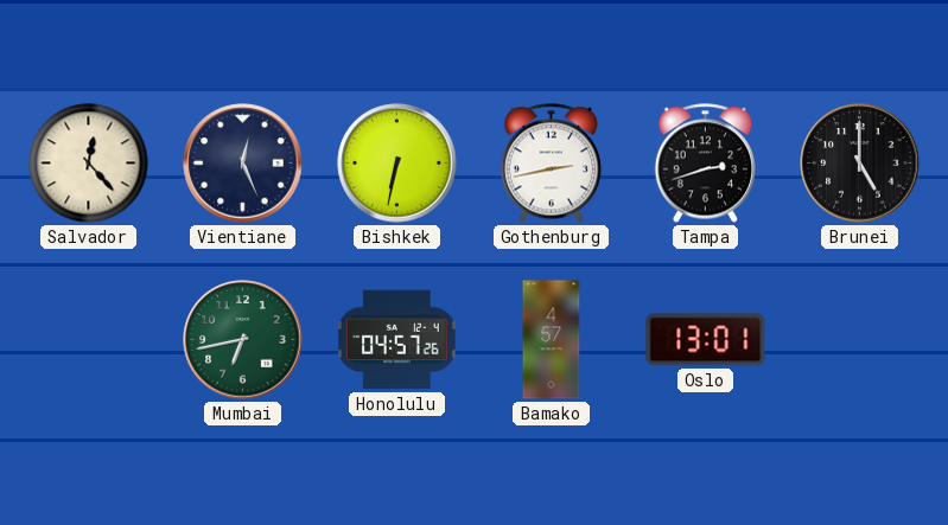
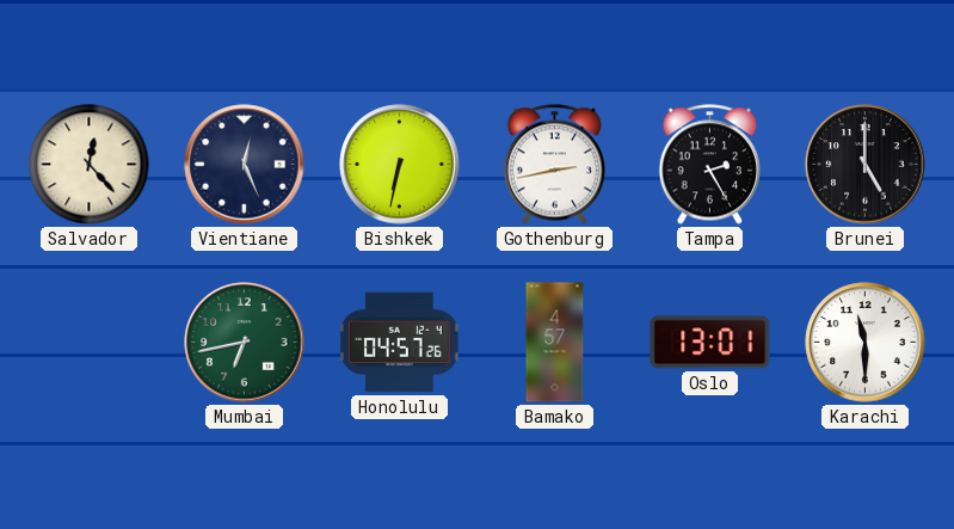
Tampa: 2:42 -> 2:25
Karachi: none -> 11:30
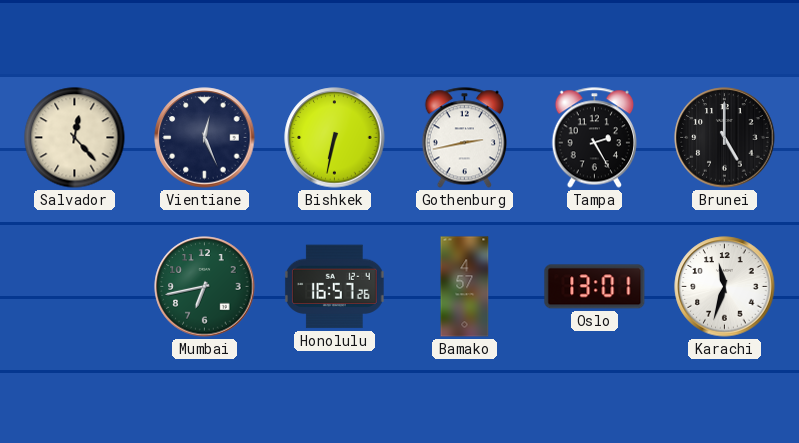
Honolulu: 04:57 -> 16:57
Karachi: 11:30 -> 11:33
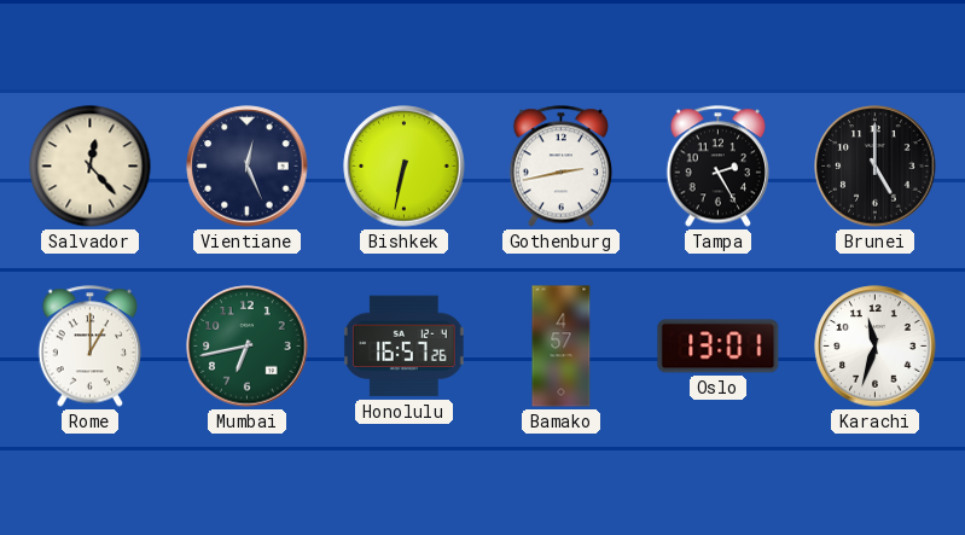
Rome: none -> 1:00
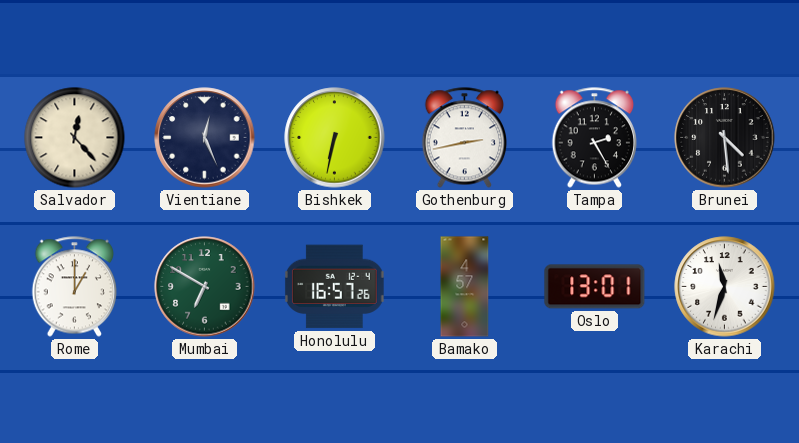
Brunei: 5:00 -> 4:29
Mumbai: 6:43 -> 6:50
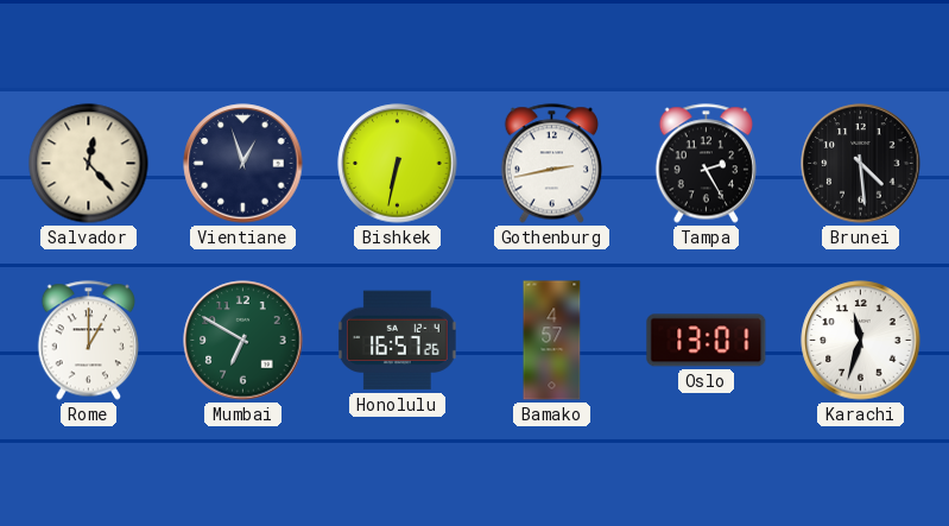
Vientiane: 12:26 -> 12:57
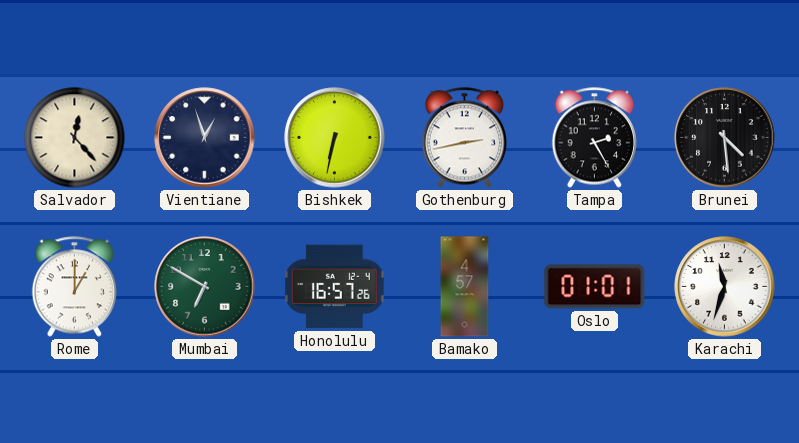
Oslo: 13:01 -> 01:01
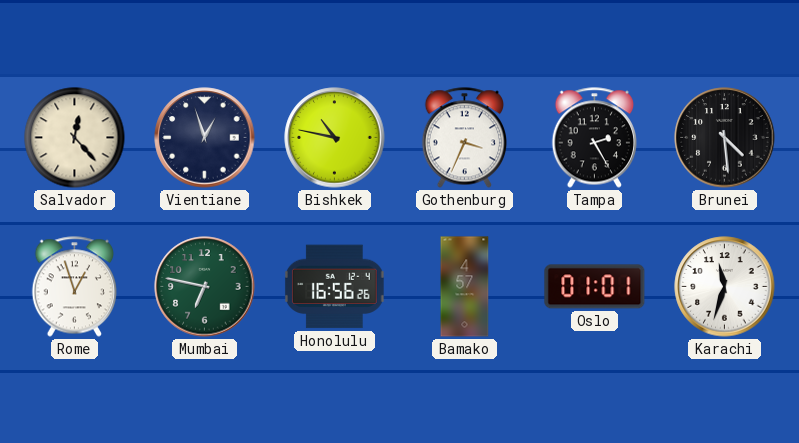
Bishkek: 6:32 -> 10:47
Gothenburg: 2:43 -> 3:34
Rome: 1:00 -> 12:57
Mumbai: 6:50 -> 6:47
Honolulu: 16:57 -> 16:56
